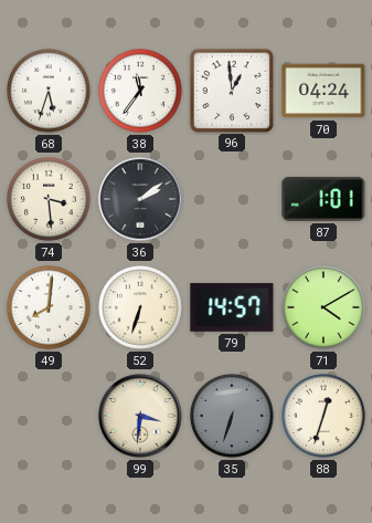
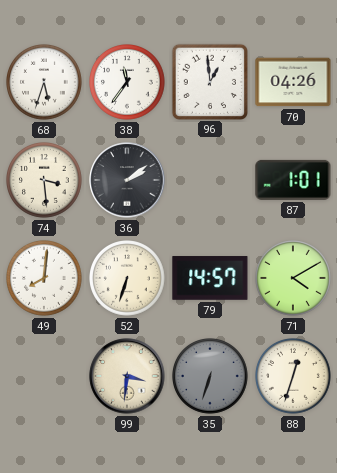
70: 04:24 -> 04:26
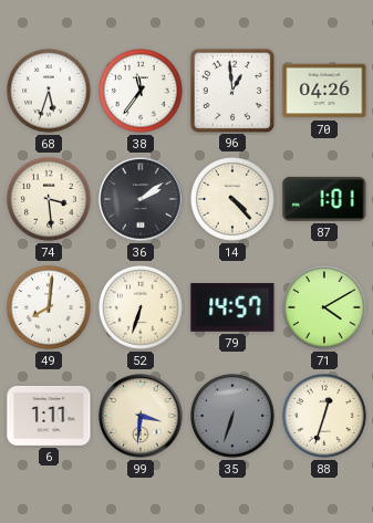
14: none -> 4:23
6: none -> 1:11
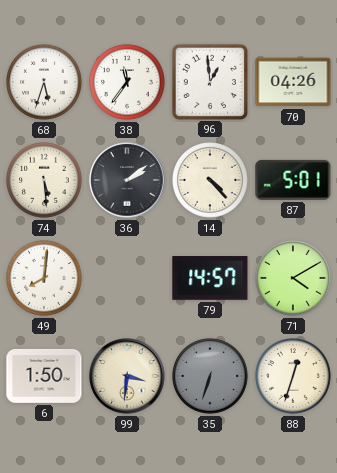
74: 3:29 -> 5:29
87: 1:01 -> 5:01
52: 6:33 -> none
6: 1:11 -> 1:50
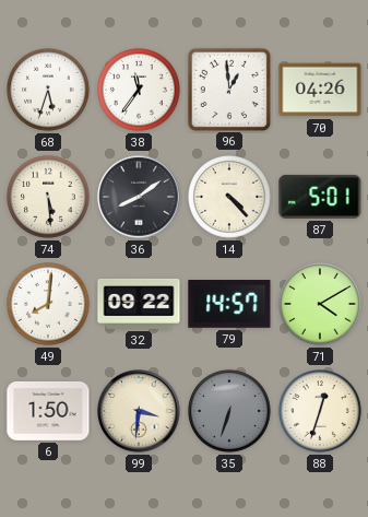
36: 2:09 -> 8:09
32: none -> 09:22
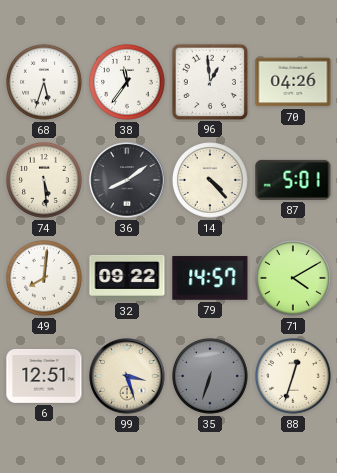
6: 1:50 -> 12:51
99: 3:31 -> 3:27
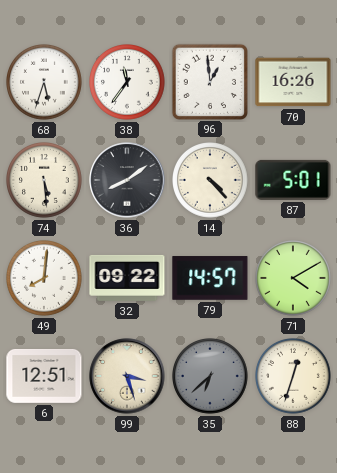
70: 04:26 -> 16:26
35: 6:33 -> 6:38
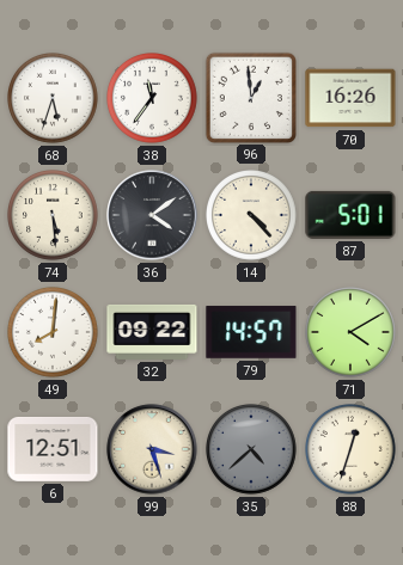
36: 8:09 -> 4:09
35: 6:38 -> 4:38
